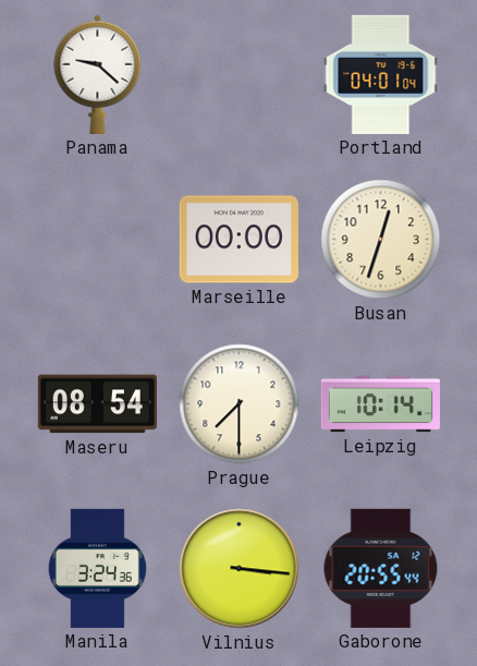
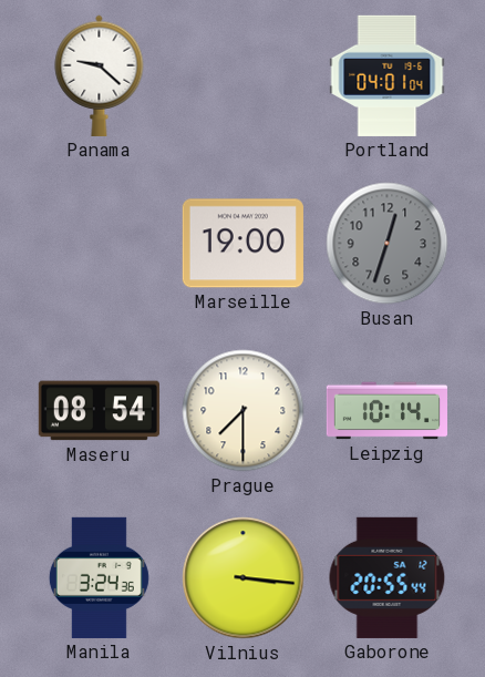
Marseille: 00:00 -> 19:00
Busan dial: cream -> grey
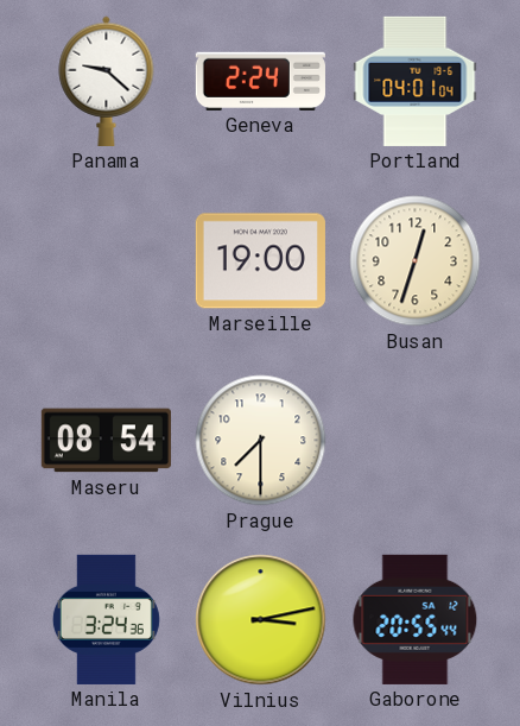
Geneva: none -> 2:24
Busan dial: grey -> cream
Leipzig: 10:14 -> none
Vilnius: 3:16 -> 3:13
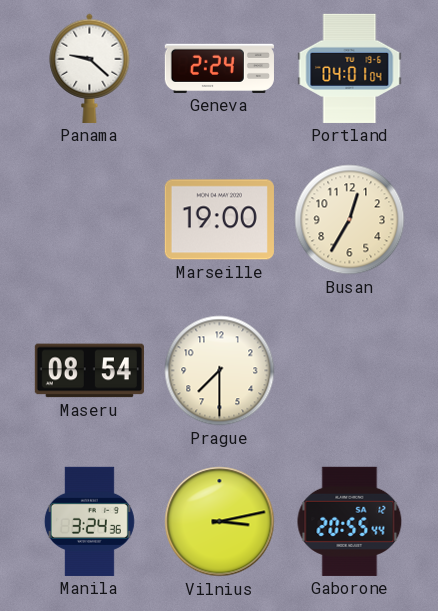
Busan: 12:33 -> 12:35
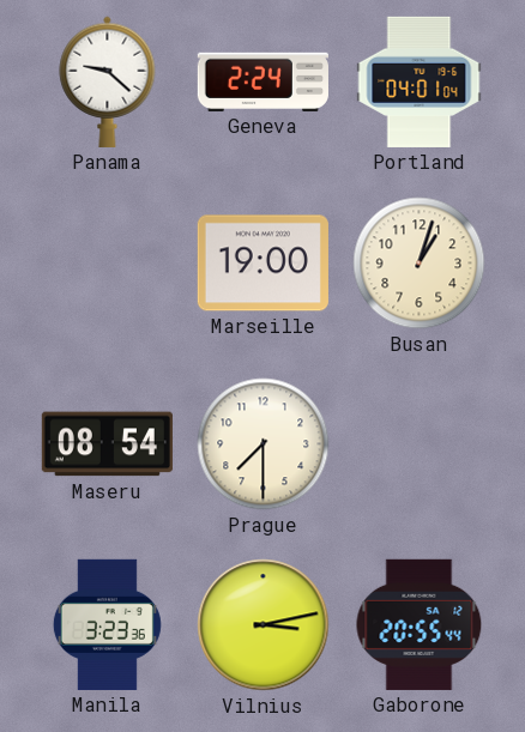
Busan: 12:35 -> 1:03
Manila: 3:24 -> 3:23
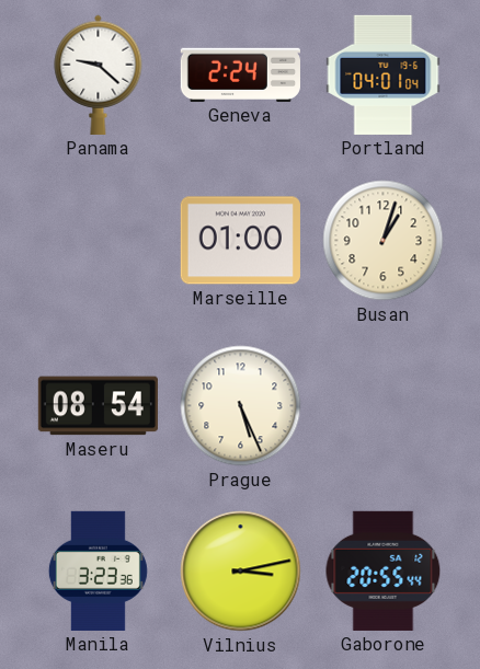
Marseille: 19:00 -> 01:00
Prague: 7:30 -> 5:26
